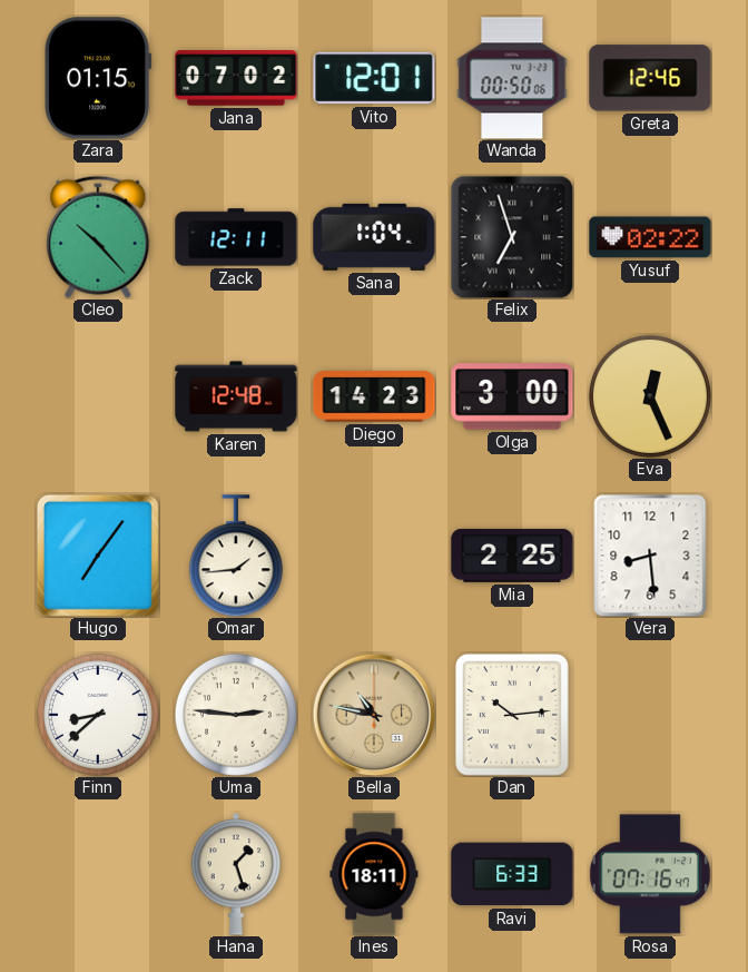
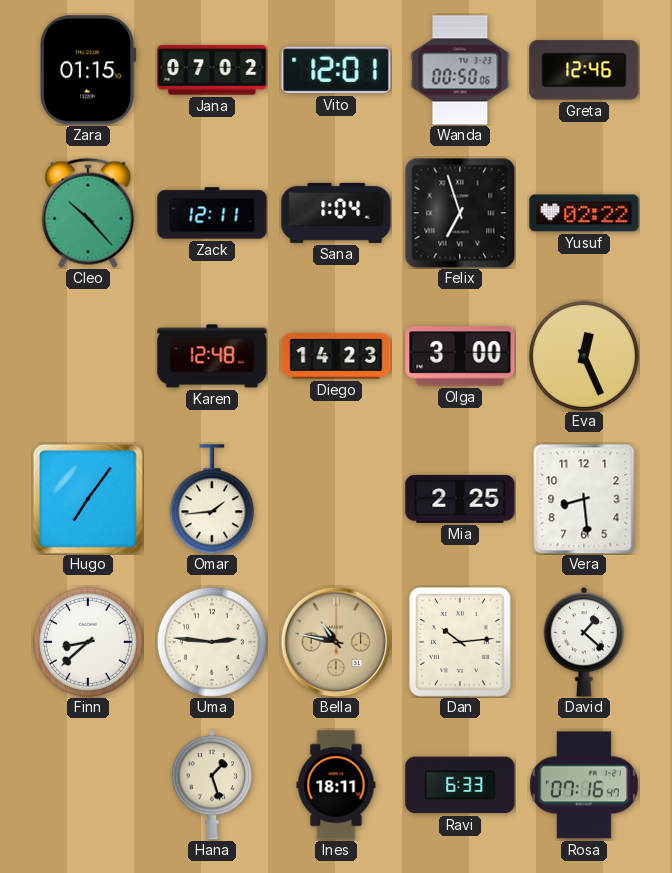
David: none -> 1:22
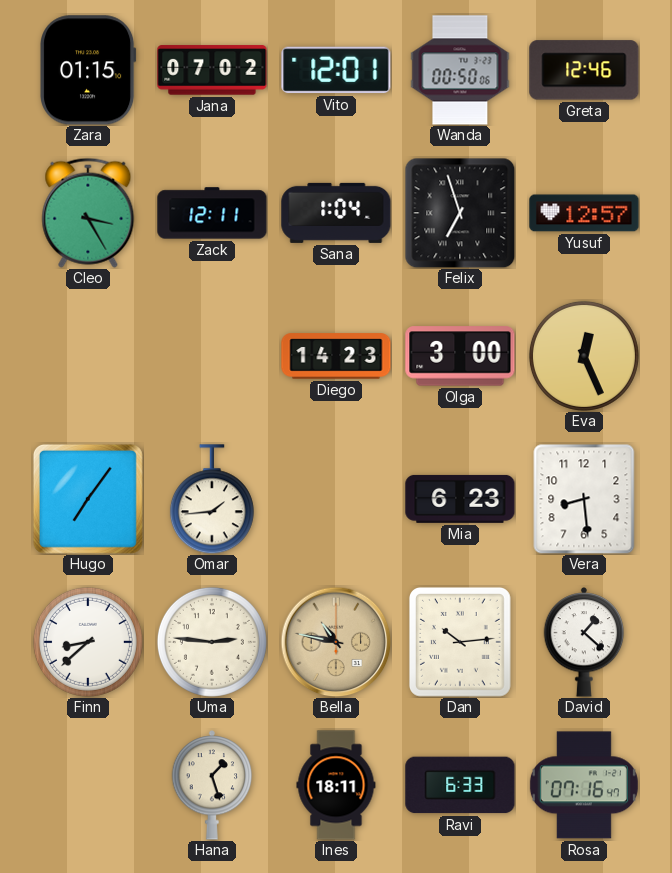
Cleo: 10:23 -> 3:25
Yusuf: 02:22 -> 12:57
Karen: 12:48 -> none
Mia: 2:25 -> 6:23
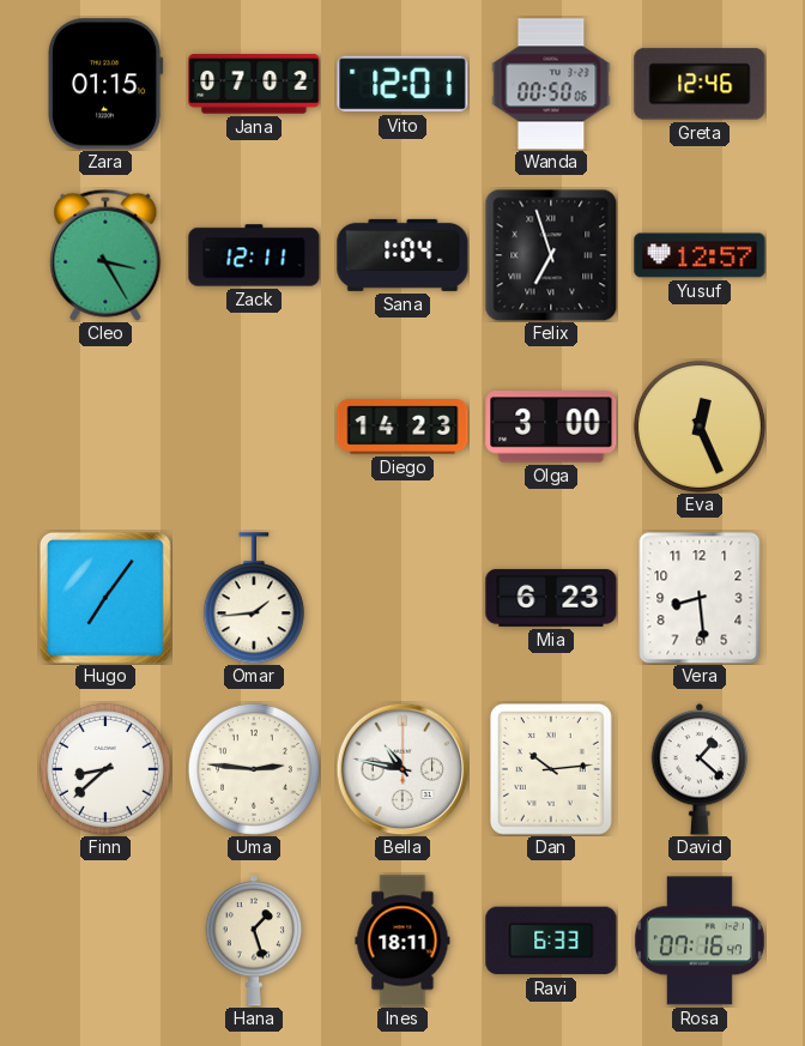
Bella dial: champagne -> white
